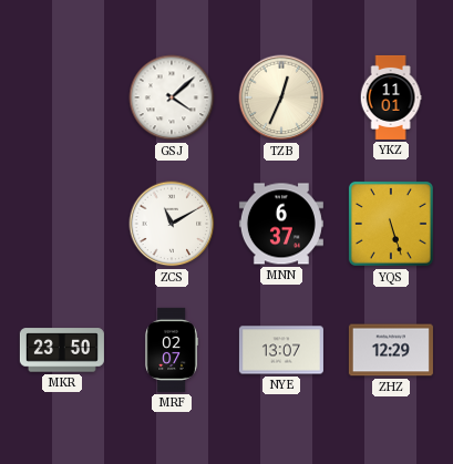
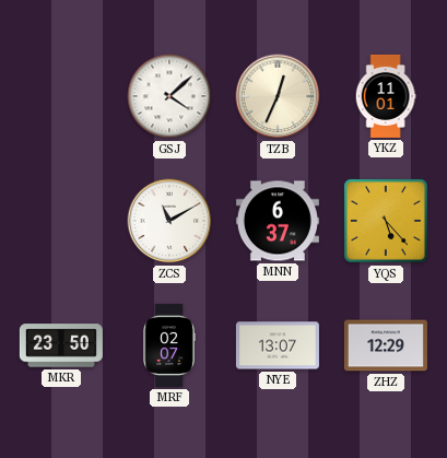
YQS: 5:27 -> 5:23
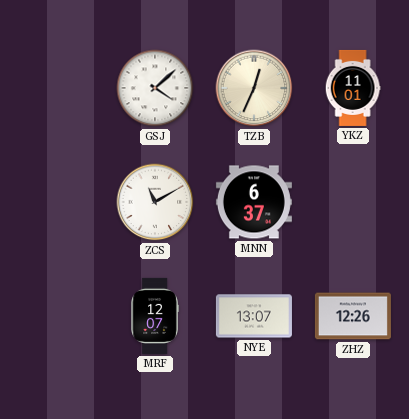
YQS: 5:23 -> none
MKR: 23:50 -> none
MRF: 02:07 -> 12:07
ZHZ: 12:29 -> 12:26
